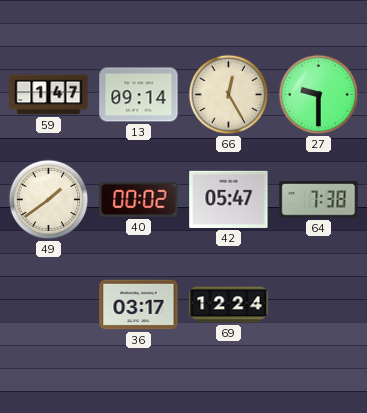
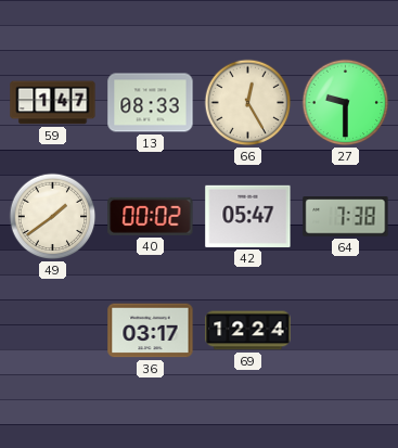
13: 09:14 -> 08:33
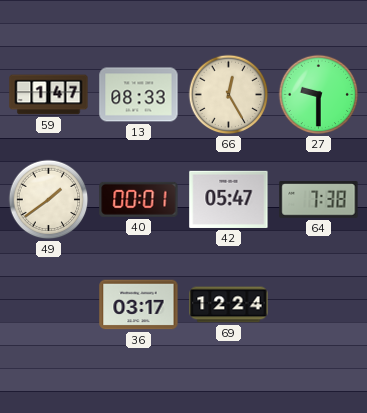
40: 00:02 -> 00:01
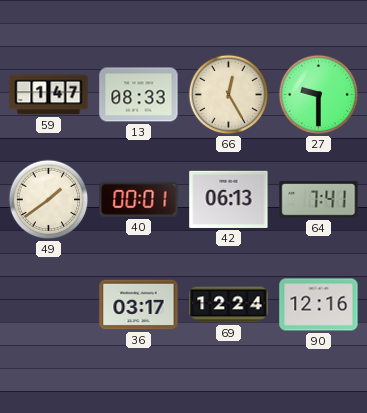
42: 05:47 -> 06:13
64: 7:38 -> 7:41
90: none -> 12:16
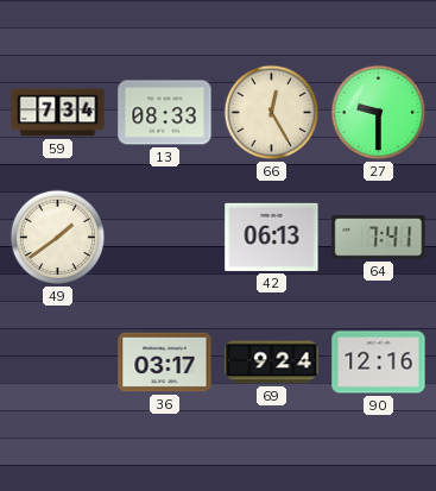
59: 1:47 -> 7:34
40: 00:01 -> none
69: 12:24 -> 9:24
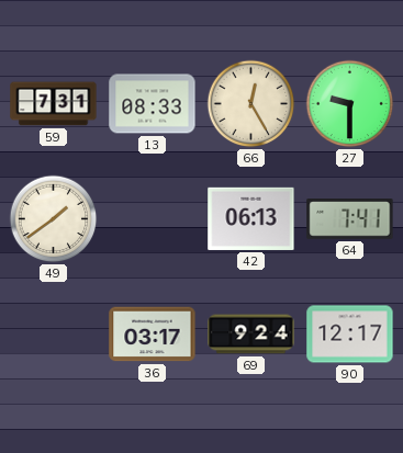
59: 7:34 -> 7:31
90: 12:16 -> 12:17
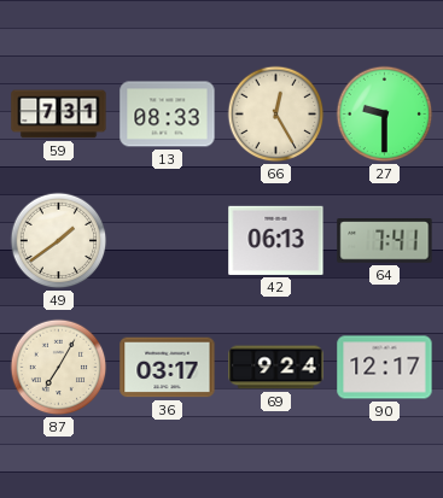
87: none -> 7:05
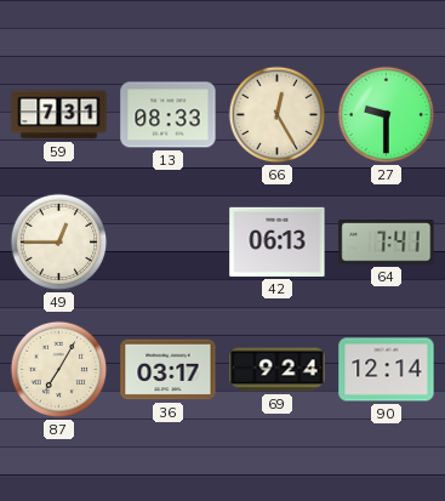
49: 1:39 -> 12:45
90: 12:17 -> 12:14
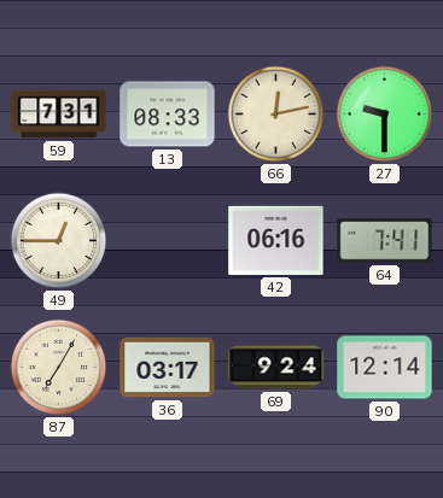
66: 12:25 -> 12:13
42: 06:13 -> 06:16
